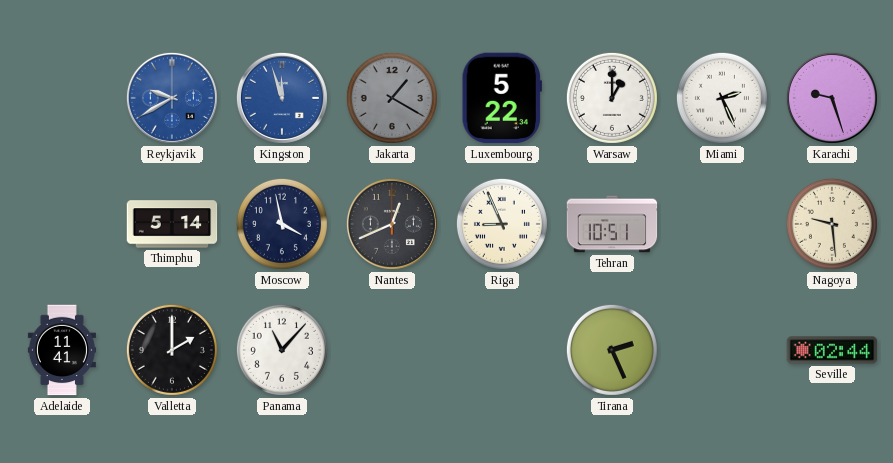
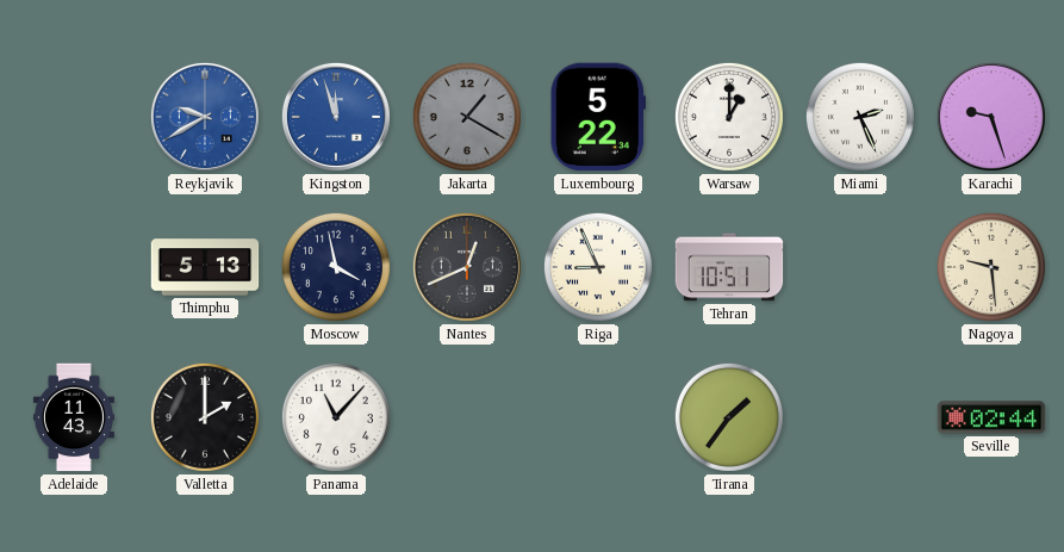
Thimphu: 5:14 -> 5:13
Adelaide: 11:41 -> 11:43
Tirana: 2:26 -> 1:36
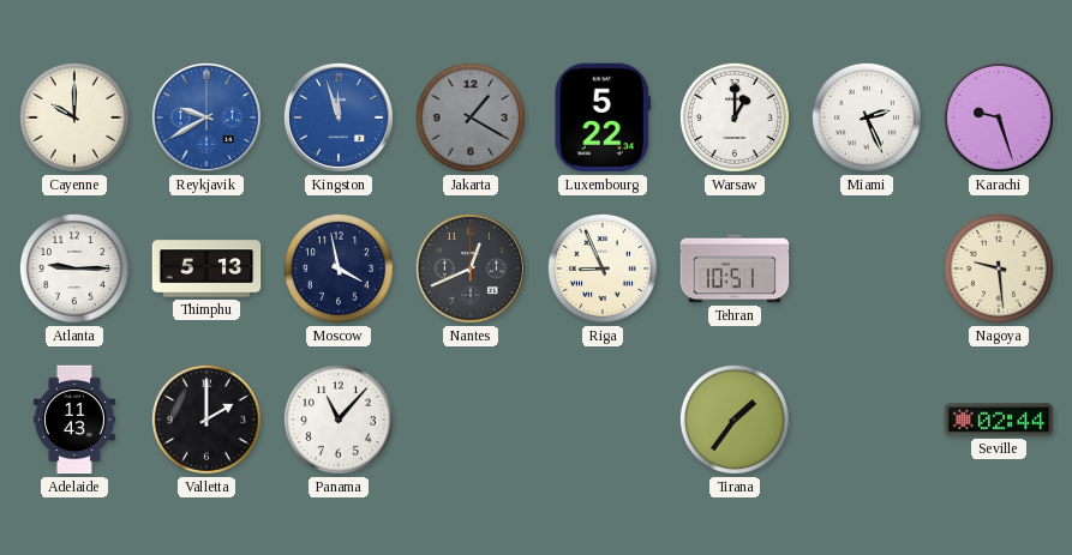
Cayenne: none -> 10:00
Atlanta: none -> 9:15
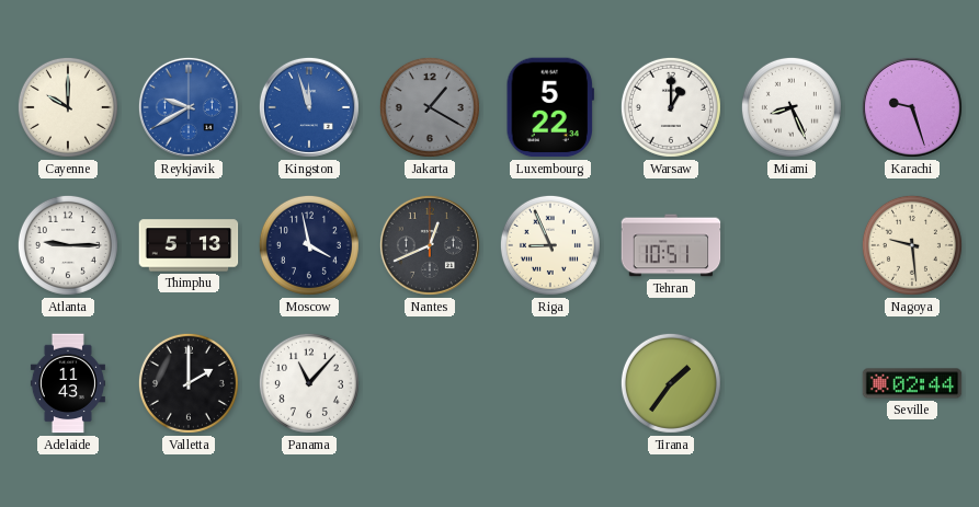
Miami: 2:26 -> 8:26
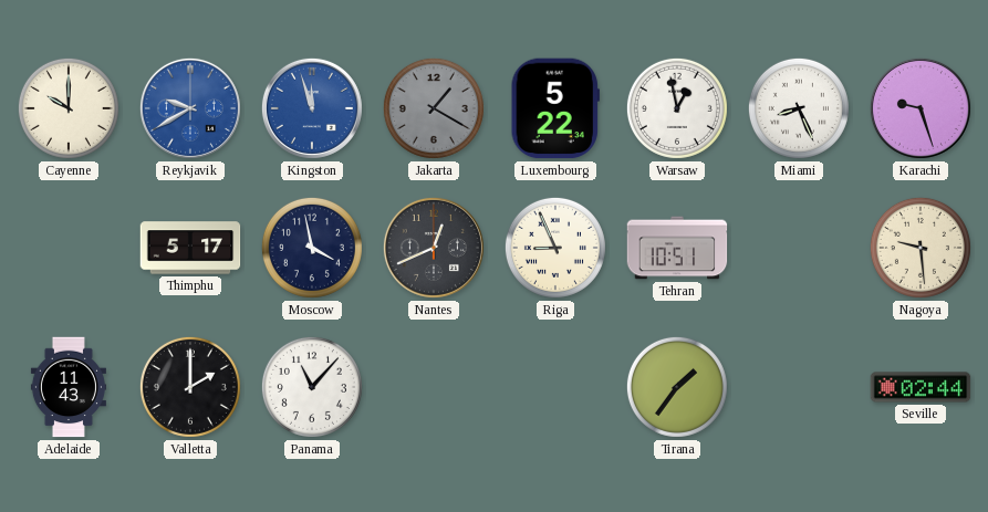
Warsaw: 1:00 -> 12:58
Atlanta: 9:15 -> none
Thimphu: 5:13 -> 5:17
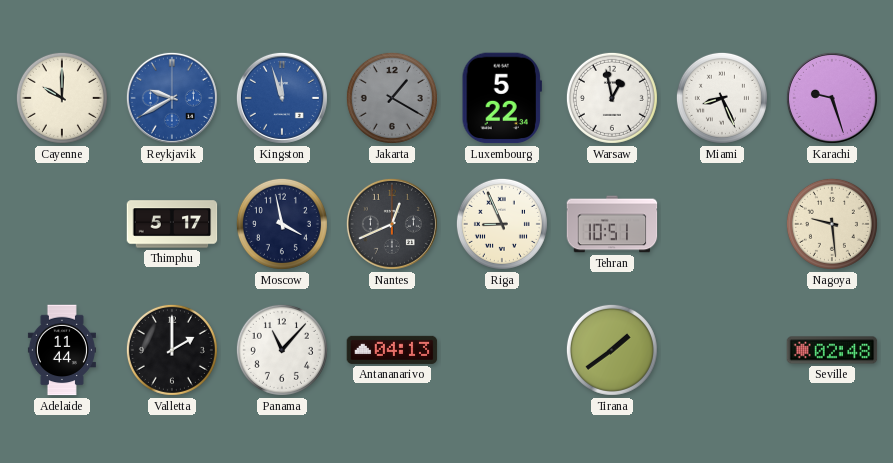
Adelaide: 11:43 -> 11:44
Antananarivo: none -> 04:13
Tirana: 1:36 -> 1:39
Seville: 02:44 -> 02:48
